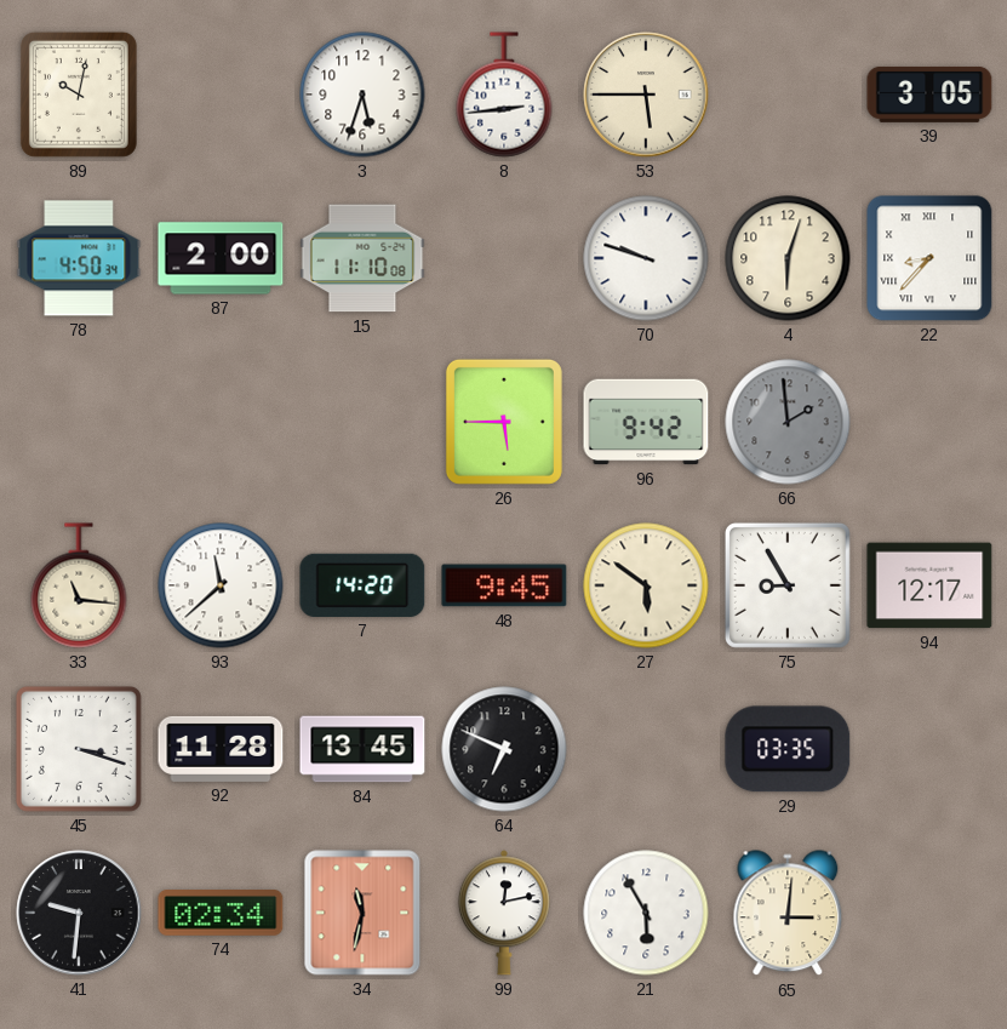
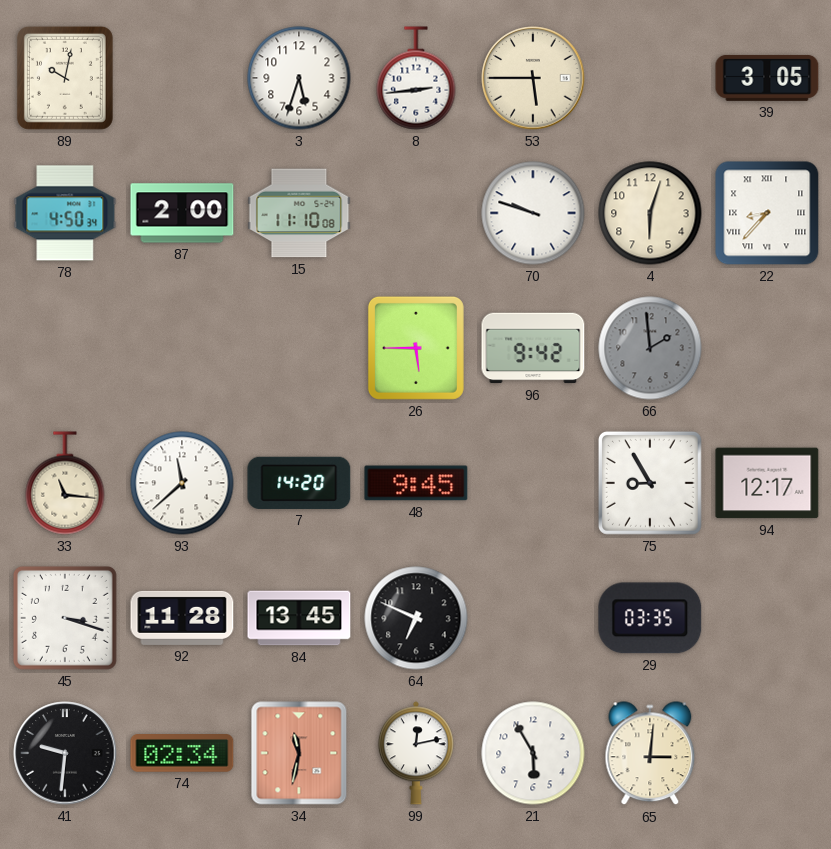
27: 5:51 -> none
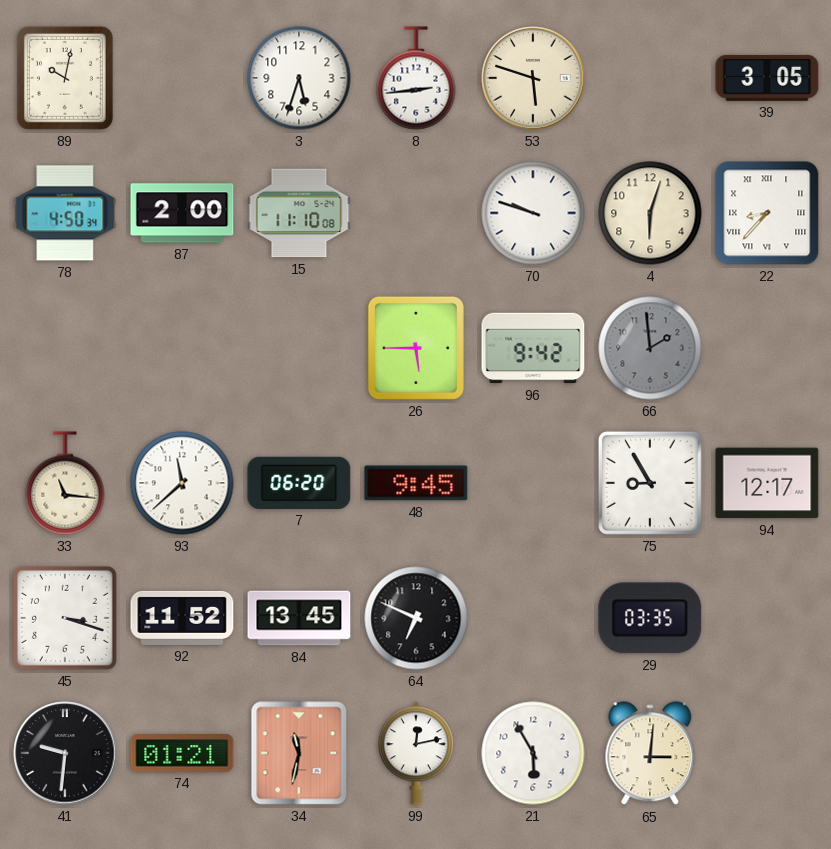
53: 5:45 -> 5:48
7: 14:20 -> 06:20
92: 11:28 -> 11:52
74: 02:34 -> 01:21
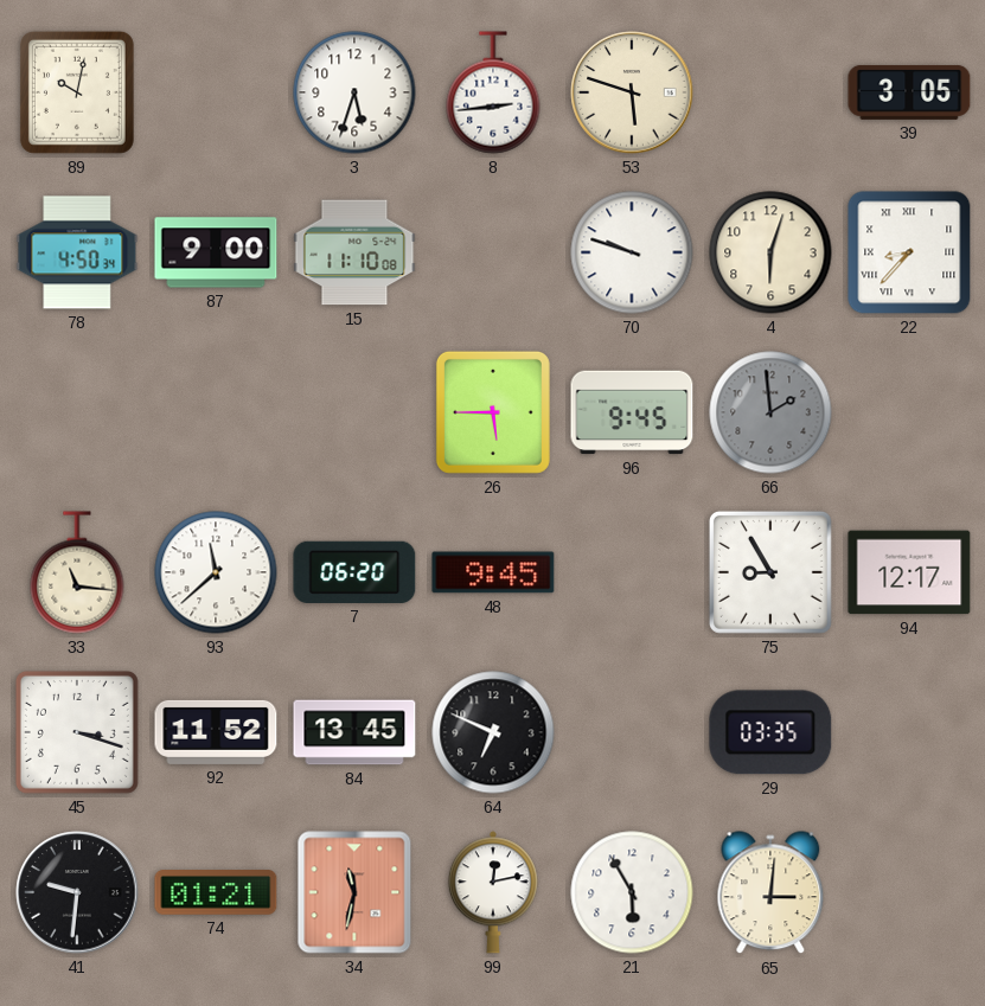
87: 2:00 -> 9:00
96: 9:42 -> 9:45
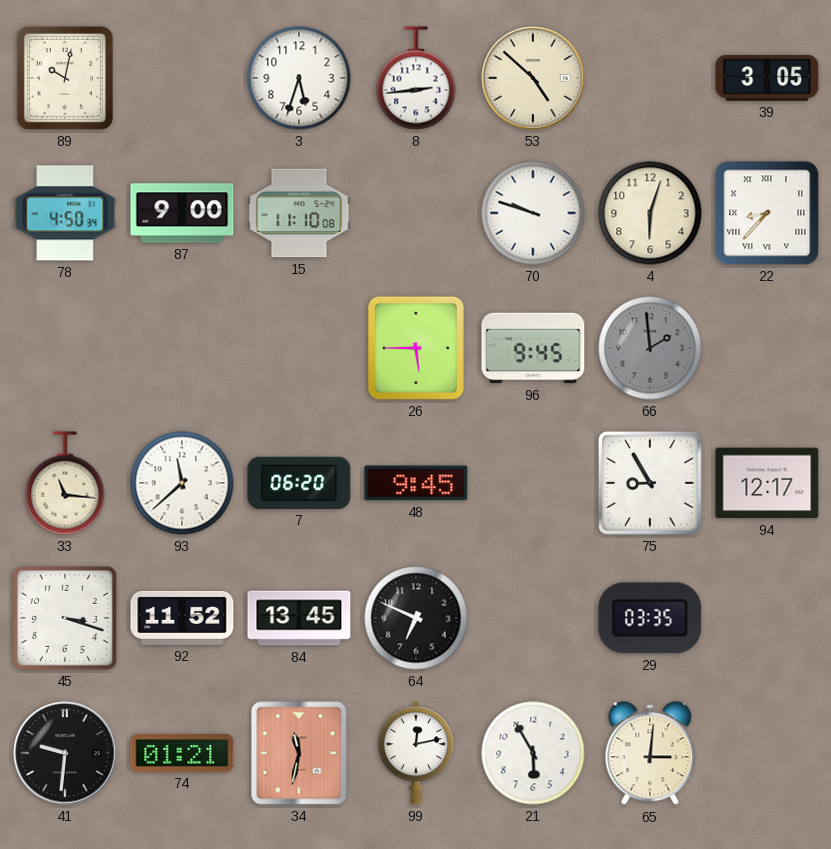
53: 5:48 -> 4:52
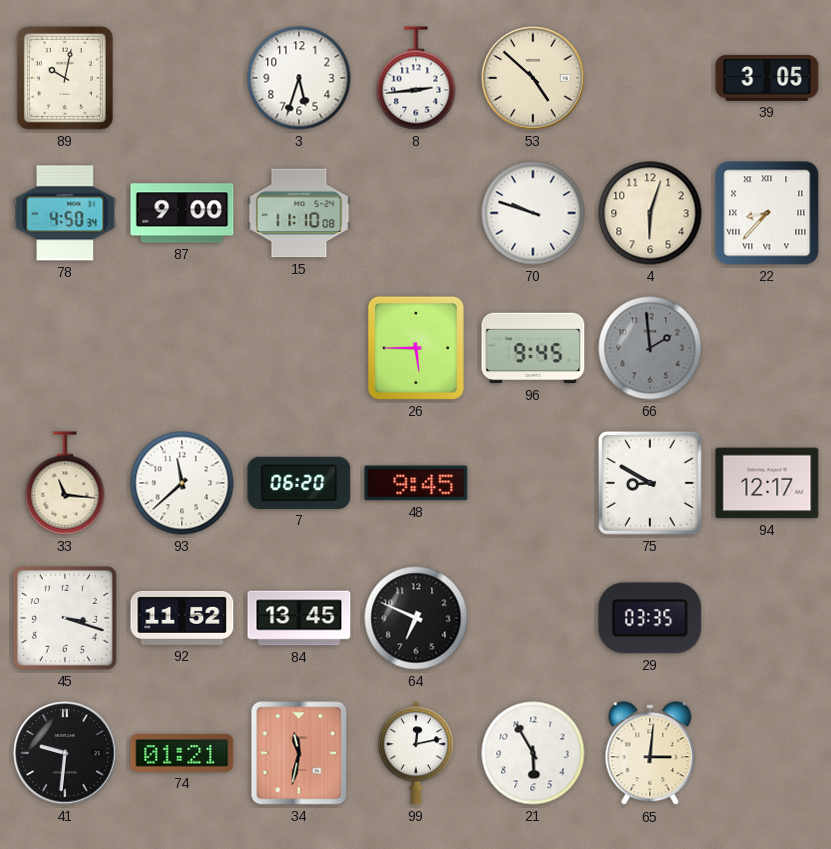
75: 8:55 -> 8:50
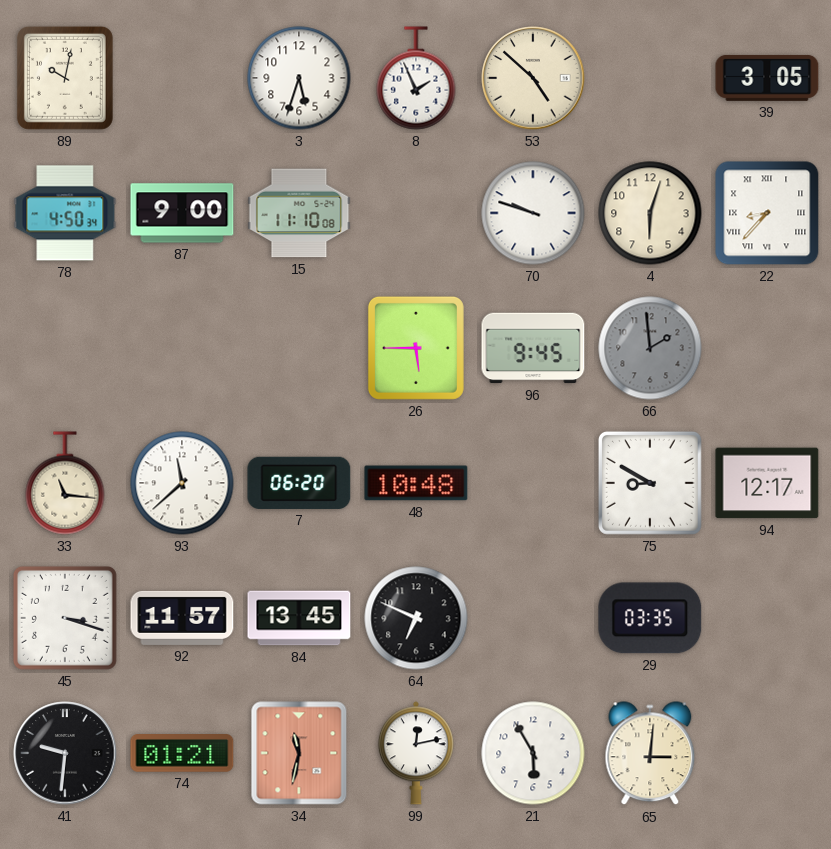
8: 2:44 -> 1:56
48: 9:45 -> 10:48
92: 11:52 -> 11:57
